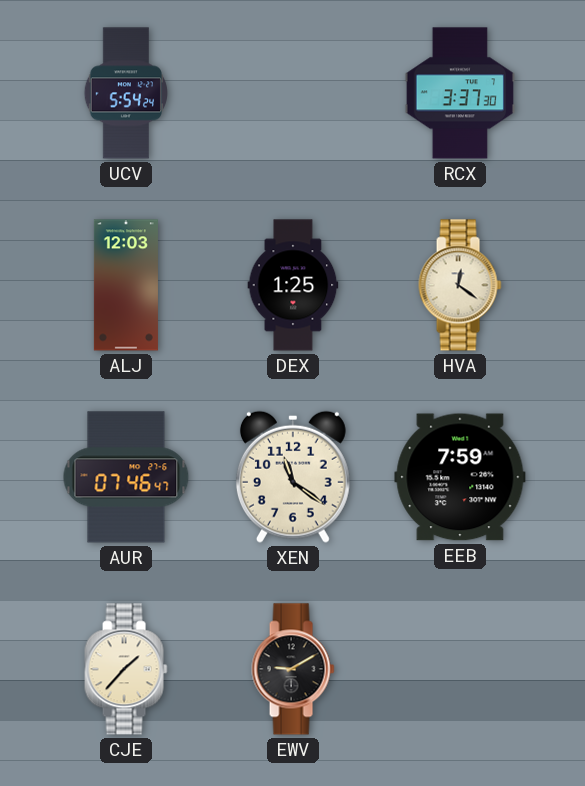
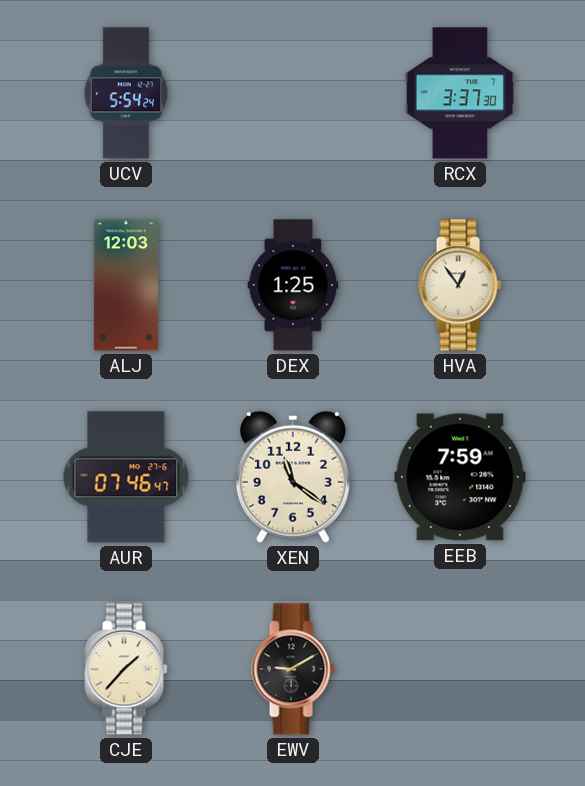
HVA: 12:21 -> 12:54
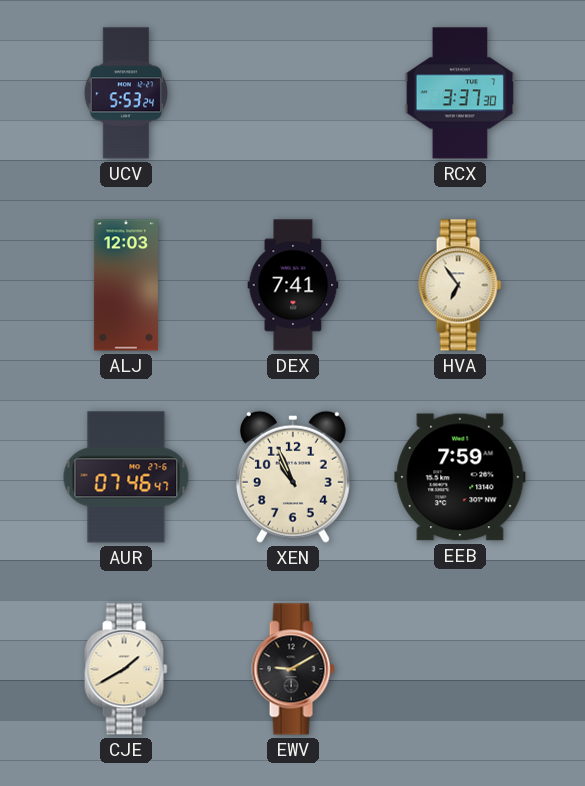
UCV: 5:54 -> 5:53
DEX: 1:25 -> 7:41
HVA: 12:54 -> 6:54
XEN: 11:21 -> 10:56
CJE: 1:37 -> 1:40
